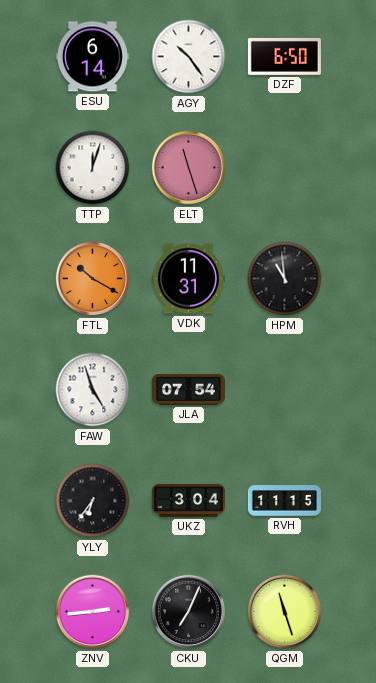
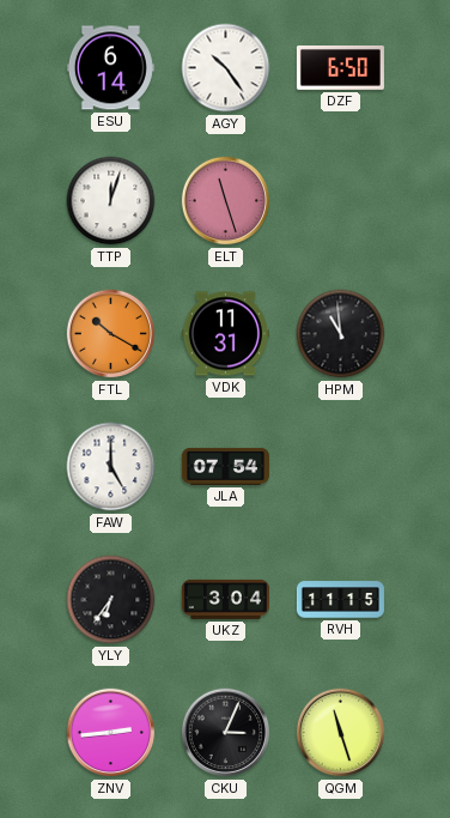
FAW: 4:57 -> 5:00
CKU: 7:04 -> 3:04
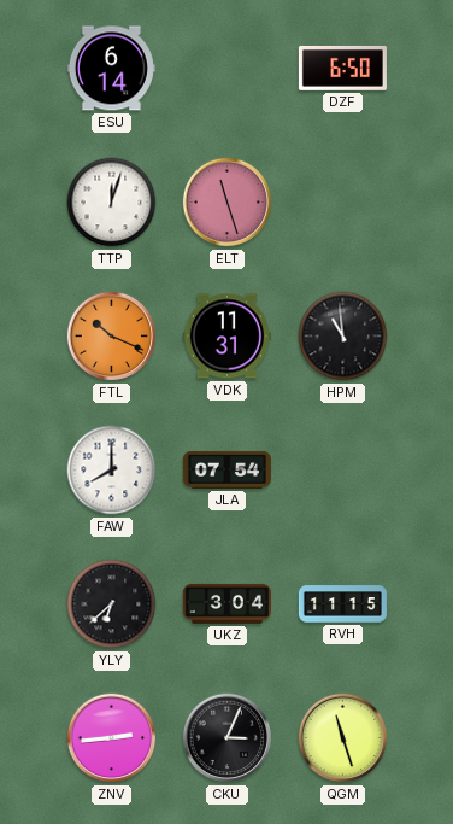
AGY: 10:24 -> none
FTL: 10:20 -> 10:19
FAW: 5:00 -> 8:00
YLY: 6:36 -> 6:38
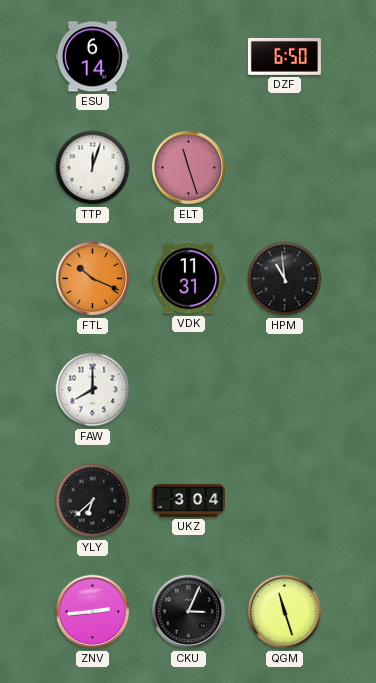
JLA: 07:54 -> none
RVH: 11:15 -> none
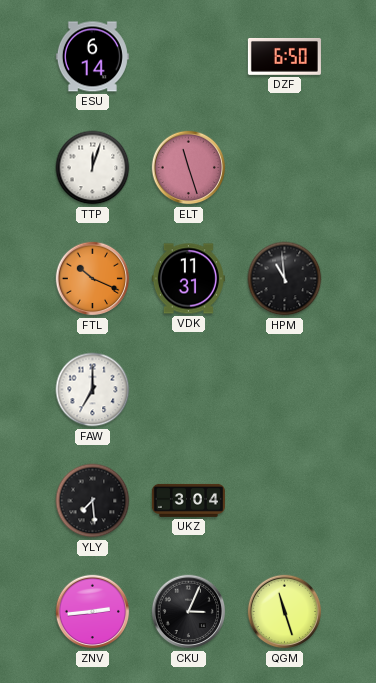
FAW: 8:00 -> 7:00
YLY: 6:38 -> 7:29
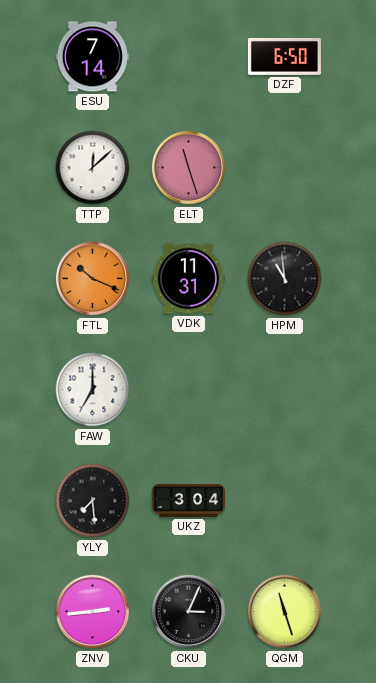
ESU: 6:14 -> 7:14
TTP: 12:03 -> 12:08
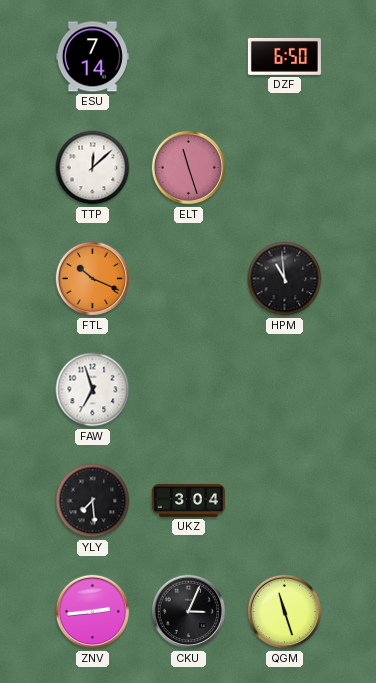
VDK: 11:31 -> none
FAW: 7:00 -> 6:57
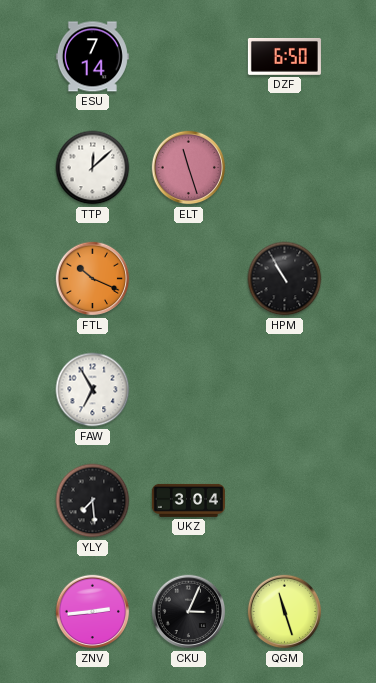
HPM: 10:59 -> 10:55
FAW: 6:57 -> 6:55
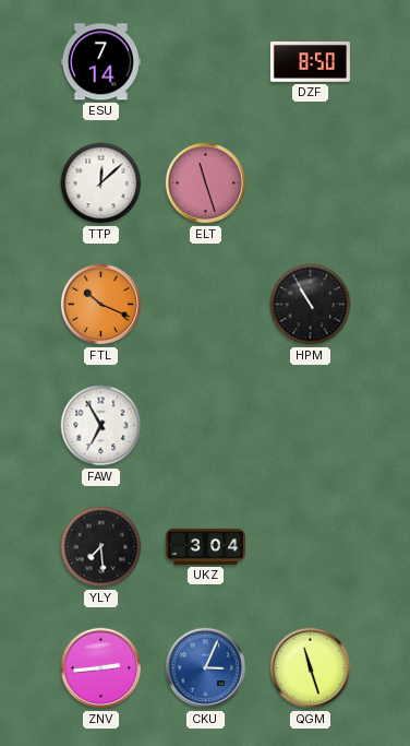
DZF: 6:50 -> 8:50
CKU dial: black -> blue
